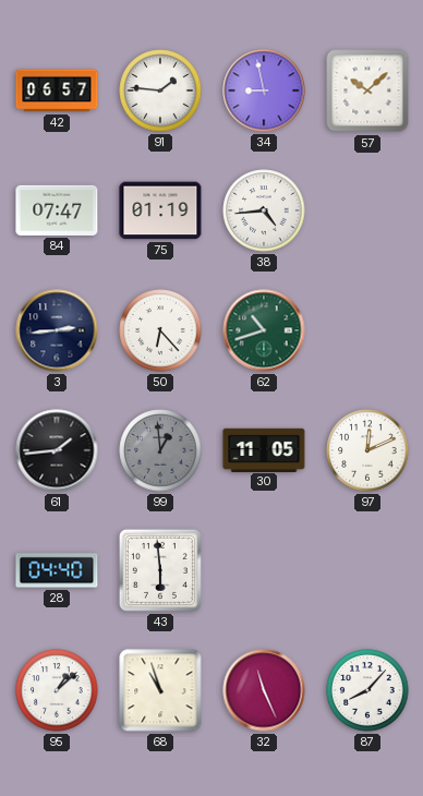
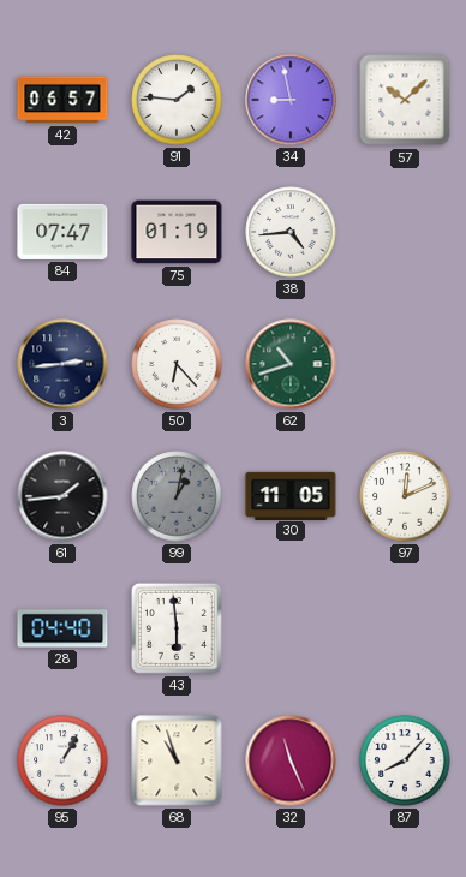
99: 12:59 -> 1:02
95: 1:08 -> 1:05
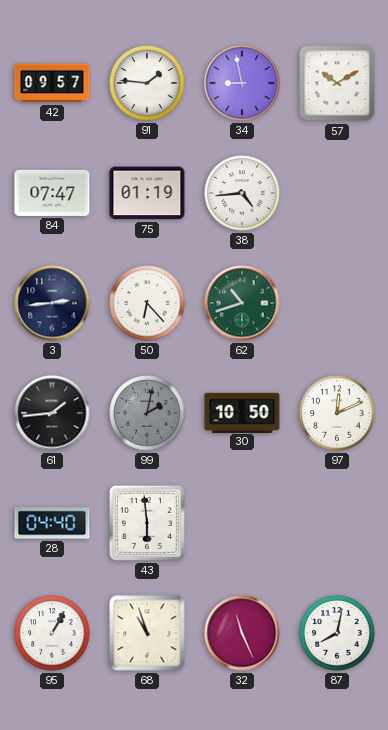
42: 06:57 -> 09:57
57: 10:08 -> 10:10
99: 1:02 -> 2:02
30: 11:05 -> 10:50
87: 8:07 -> 8:02
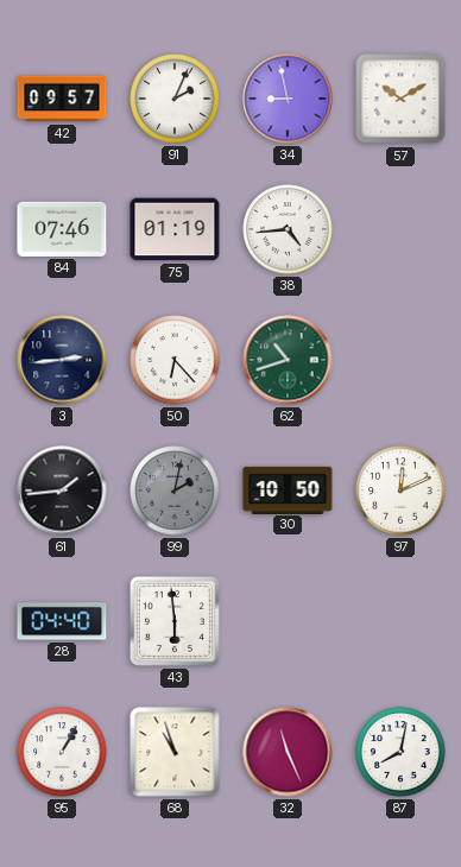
91: 1:46 -> 2:04
84: 07:47 -> 07:46
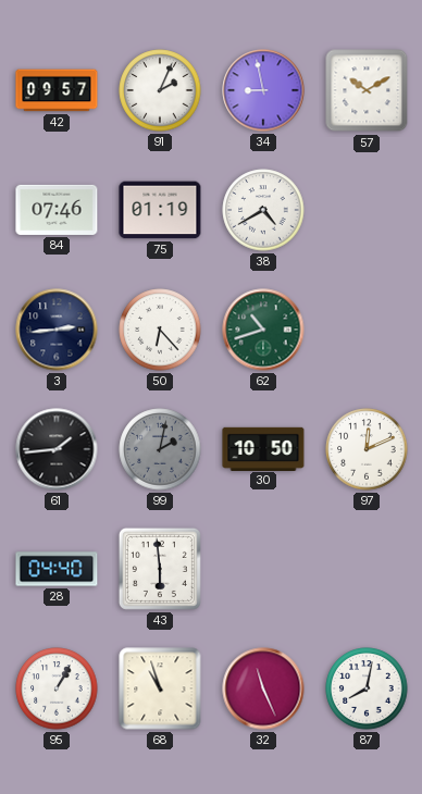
38: 4:44 -> 4:40
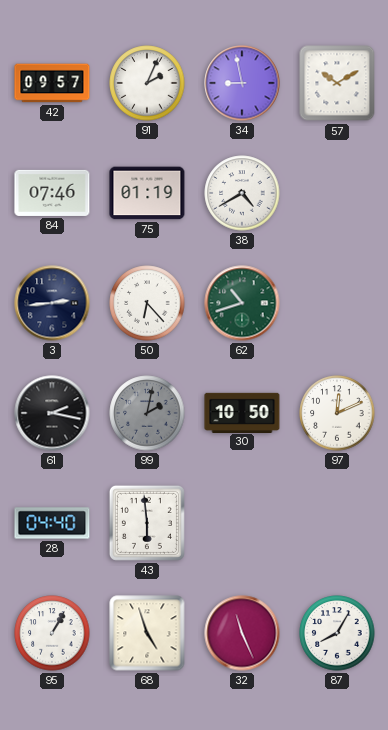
61: 1:44 -> 2:17
68: 10:57 -> 4:57
87: 8:02 -> 8:05
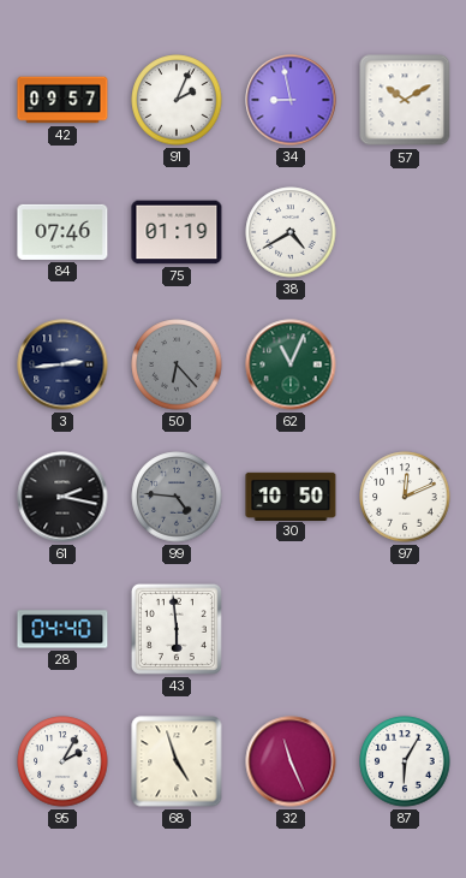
50 dial: white -> grey
62: 10:42 -> 11:04
99: 2:02 -> 4:46
95: 1:05 -> 2:05
87: 8:05 -> 6:05
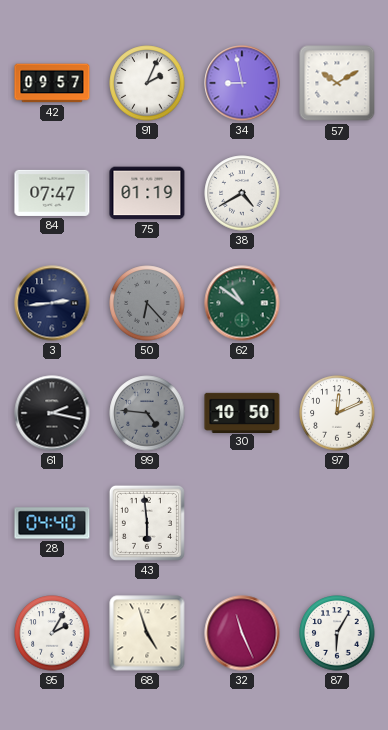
84: 07:46 -> 07:47
62: 11:04 -> 10:51
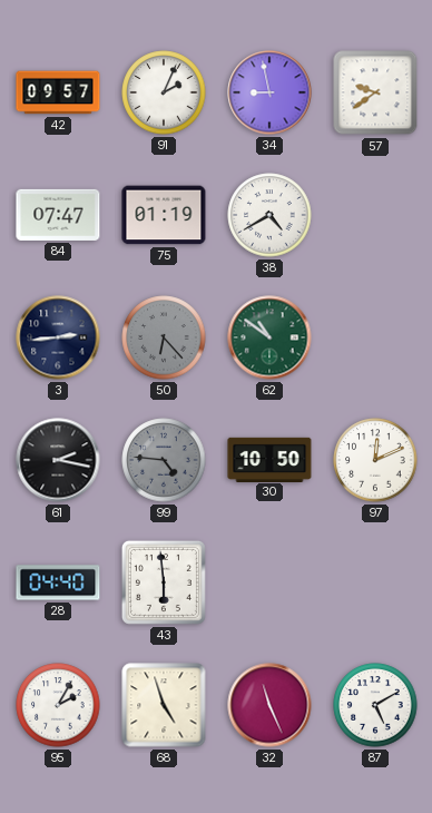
57: 10:10 -> 9:39
87: 6:05 -> 5:10
